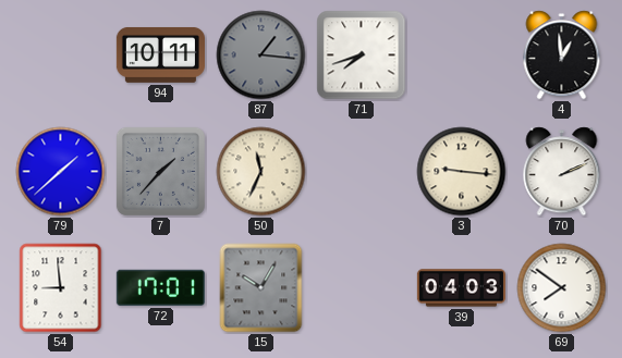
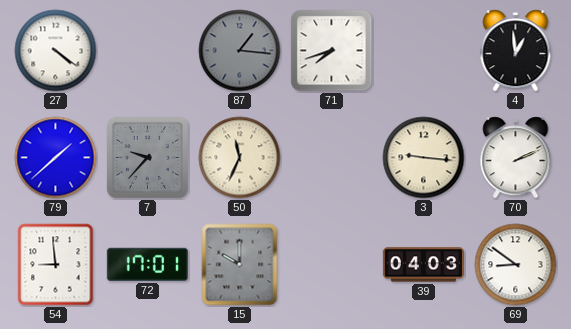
27: none -> 4:21
94: 10:11 -> none
7: 1:37 -> 9:37
15: 10:05 -> 10:00
69: 7:51 -> 8:51
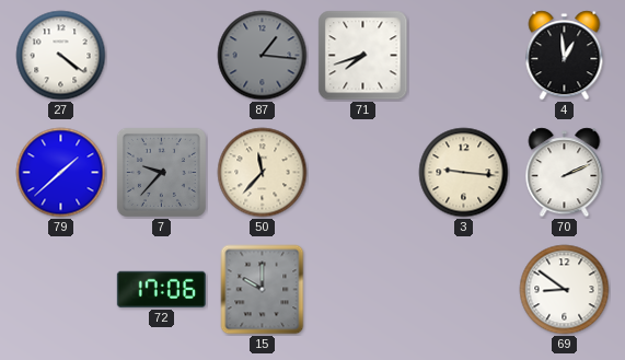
50: 11:34 -> 11:37
54: 8:59 -> none
72: 17:01 -> 17:06
39: 04:03 -> none
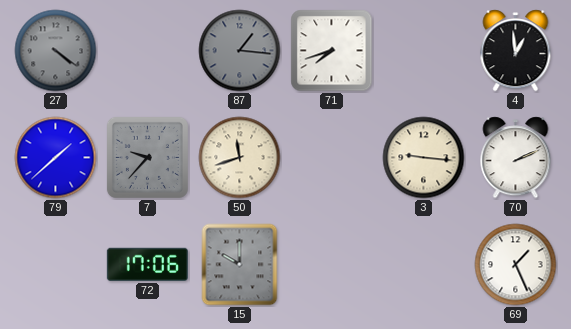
27 dial: white -> grey
50: 11:37 -> 11:42
69: 8:51 -> 1:26
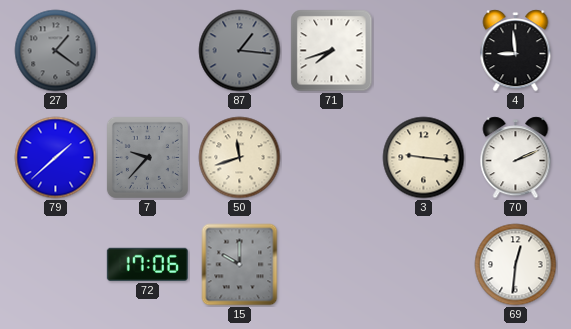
27: 4:21 -> 1:21
4: 12:59 -> 8:59
69: 1:26 -> 12:31
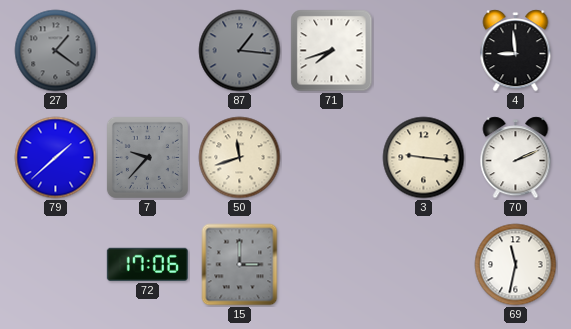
15: 10:00 -> 3:00
69: 12:31 -> 11:32
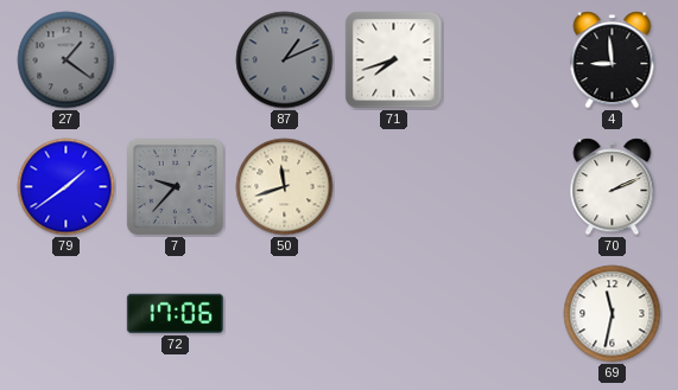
87: 1:16 -> 1:11
79: 1:38 -> 1:39
3: 9:16 -> none
15: 3:00 -> none
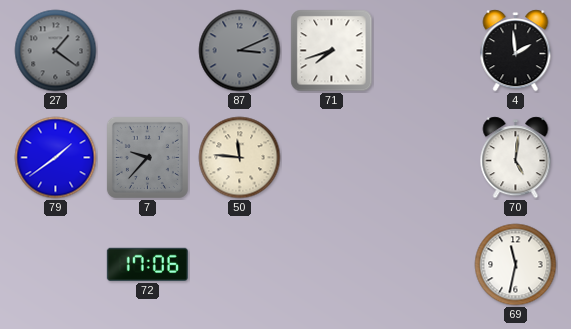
87: 1:11 -> 3:11
4: 8:59 -> 1:59
50: 11:42 -> 11:46
70: 2:11 -> 5:01
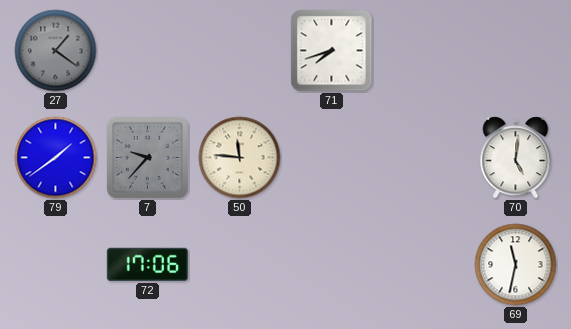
87: 3:11 -> none
4: 1:59 -> none
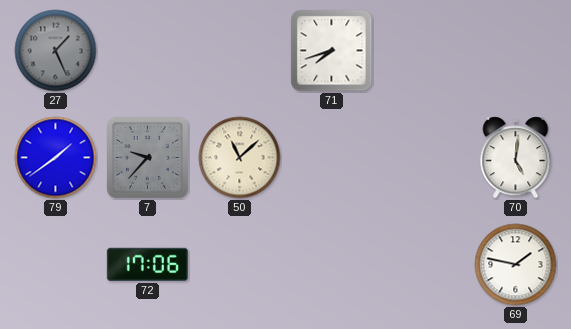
27: 1:21 -> 1:26
50: 11:46 -> 11:08
69: 11:32 -> 1:47
